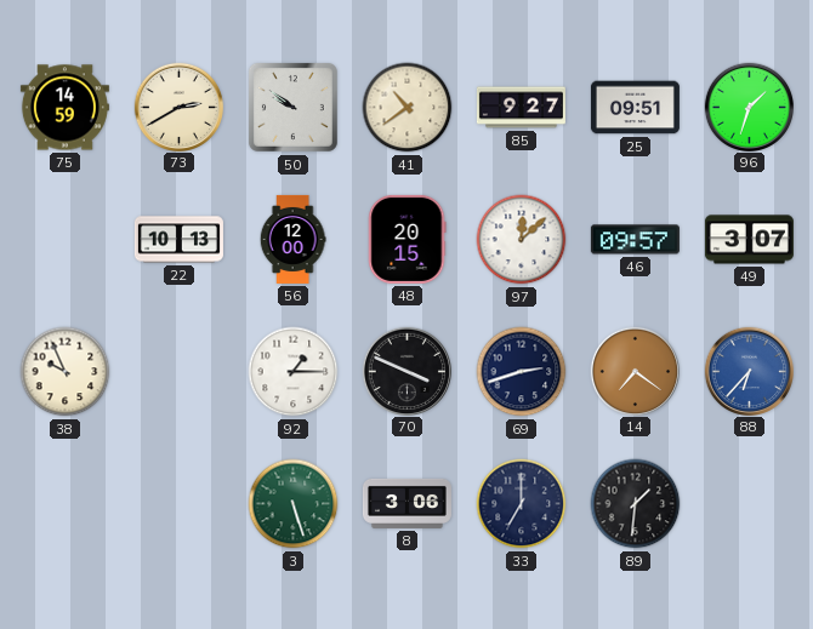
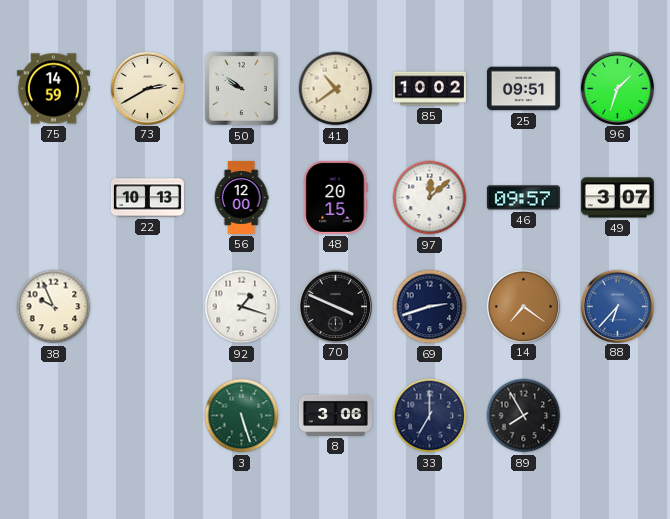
85: 9:27 -> 10:02
92: 1:15 -> 1:18
89: 1:31 -> 7:55
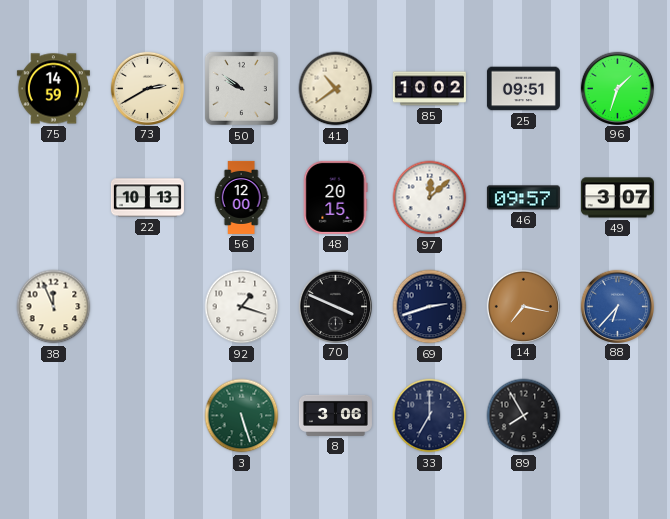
38: 9:56 -> 11:56
14: 7:21 -> 7:17
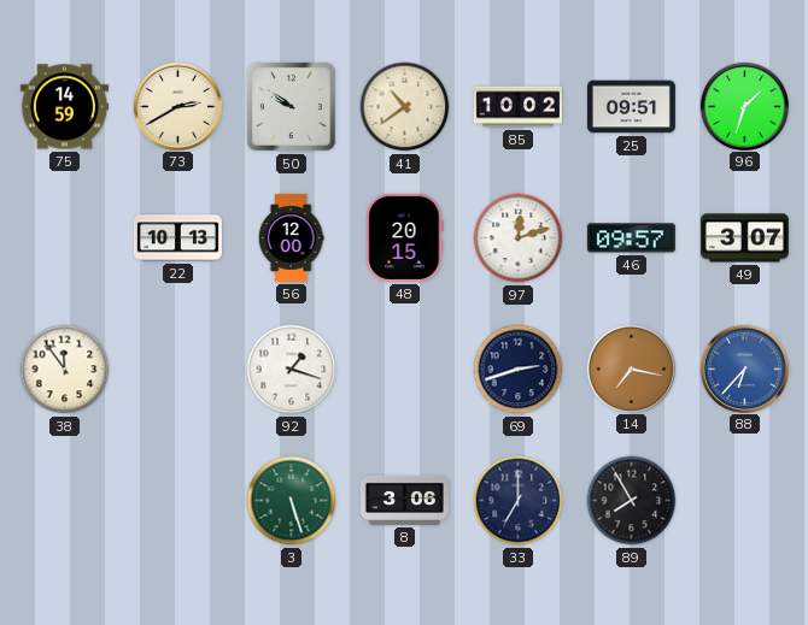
97: 12:08 -> 12:12
38: 11:56 -> 11:54
70: 3:49 -> none
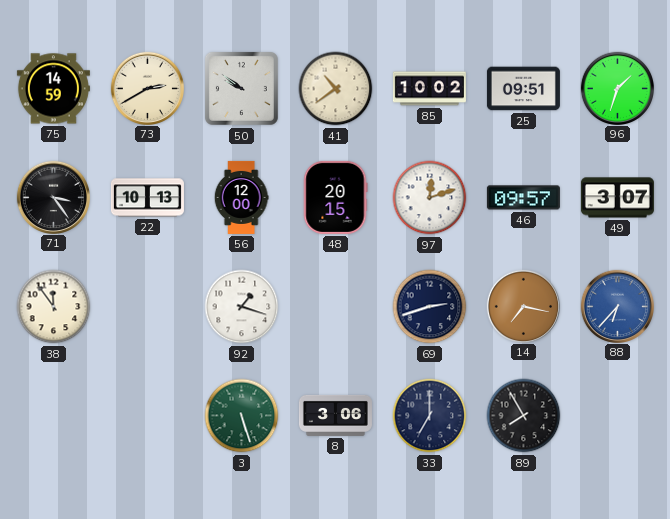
71: none -> 3:24
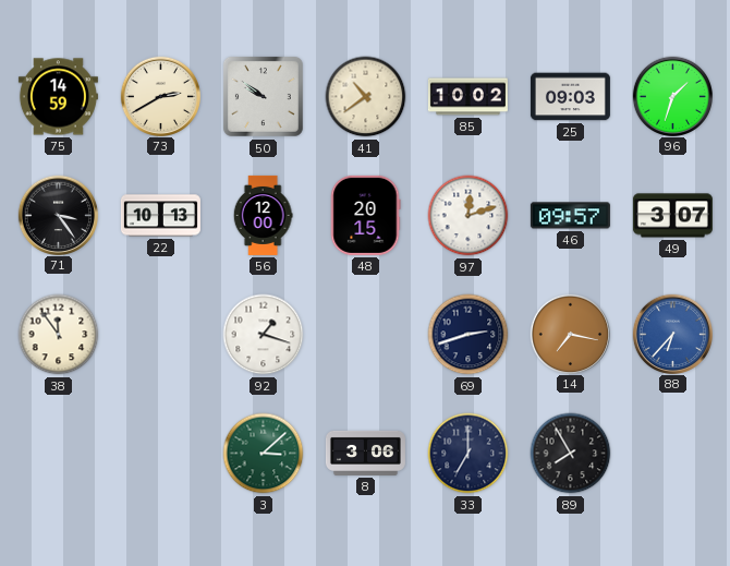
25: 09:51 -> 09:03
3: 5:27 -> 3:08
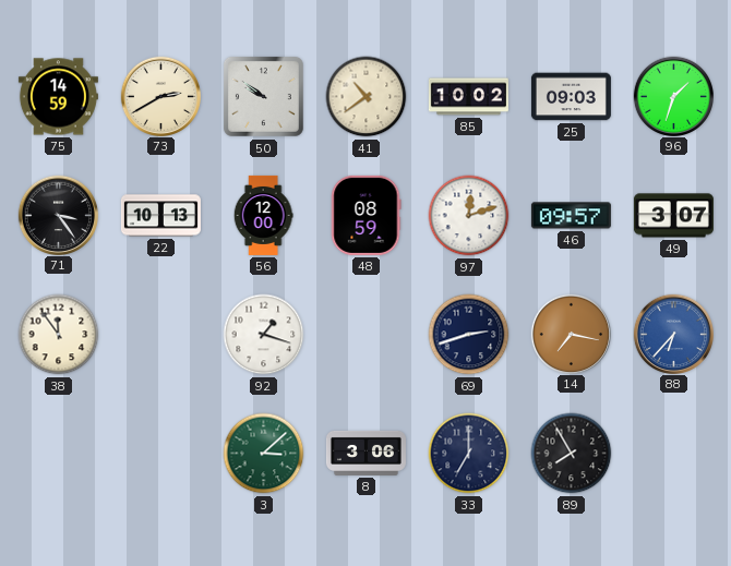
48: 20:15 -> 08:59
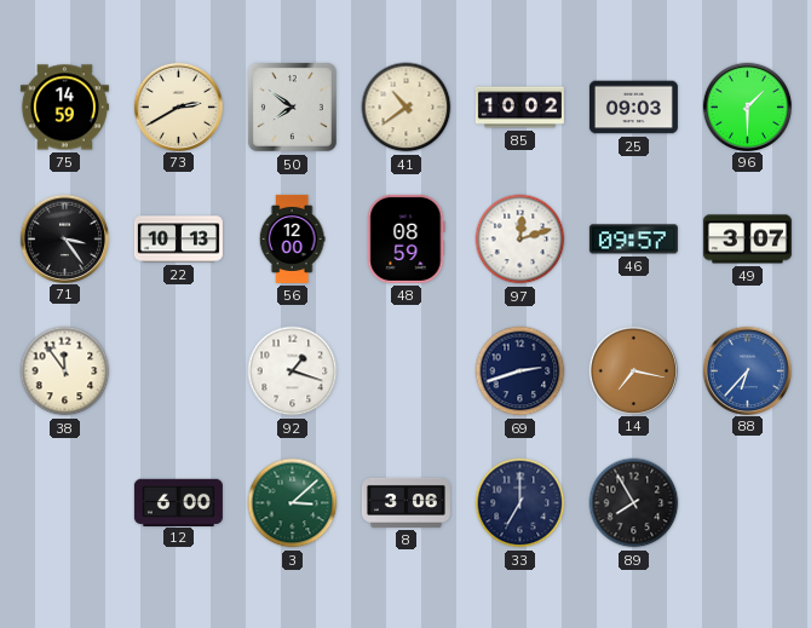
50: 9:51 -> 7:51
96: 1:33 -> 1:30
12: none -> 6:00
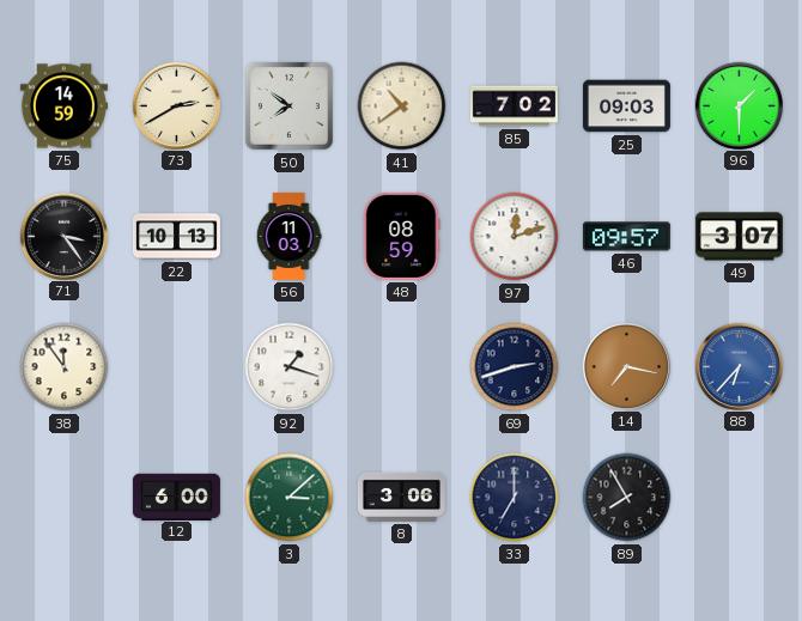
85: 10:02 -> 7:02
56: 12:00 -> 11:03
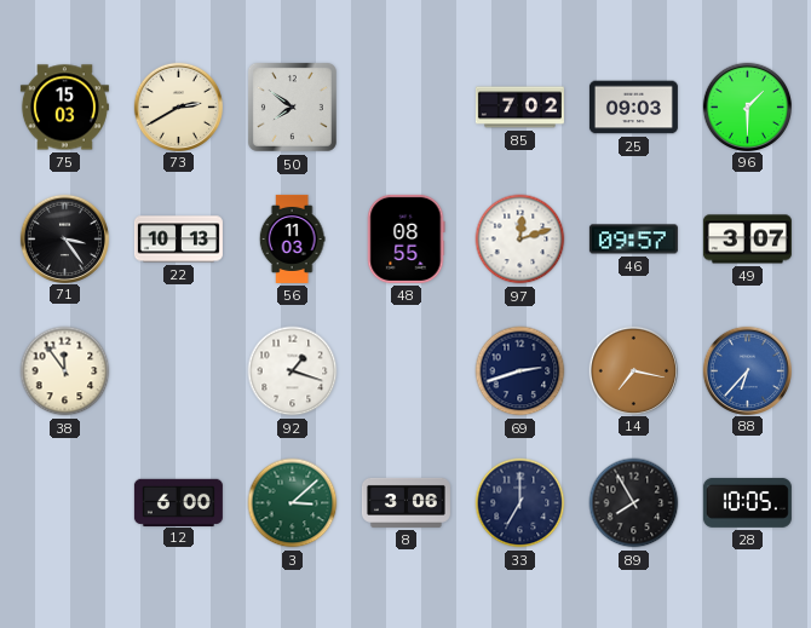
75: 14:59 -> 15:03
41: 10:39 -> none
48: 08:59 -> 08:55
28: none -> 10:05
